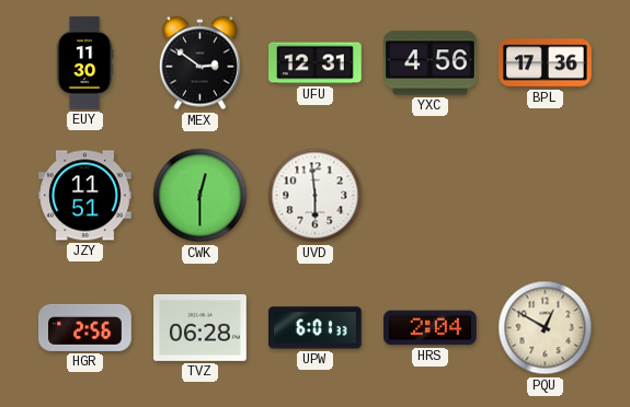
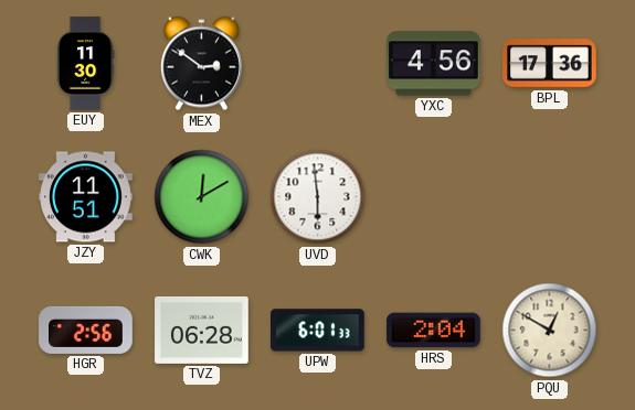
UFU: 12:31 -> none
CWK: 12:30 -> 12:10
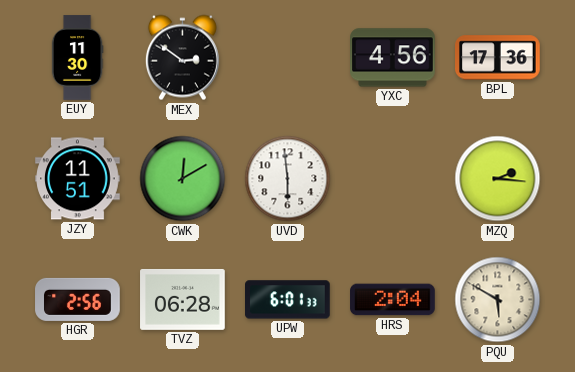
MZQ: none -> 2:16
PQU: 12:50 -> 5:50
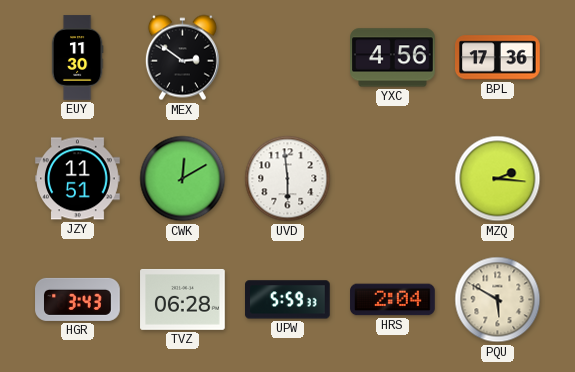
HGR: 2:56 -> 3:43
UPW: 6:01 -> 5:59
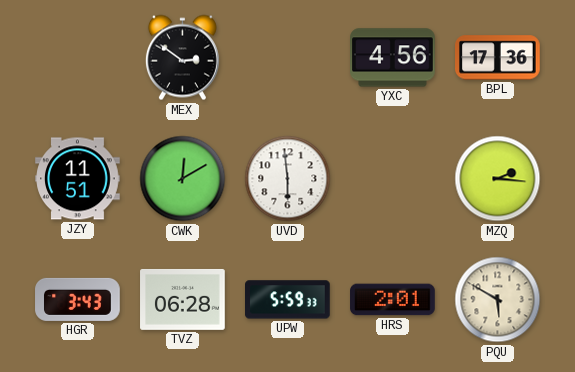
EUY: 11:30 -> none
HRS: 2:04 -> 2:01
